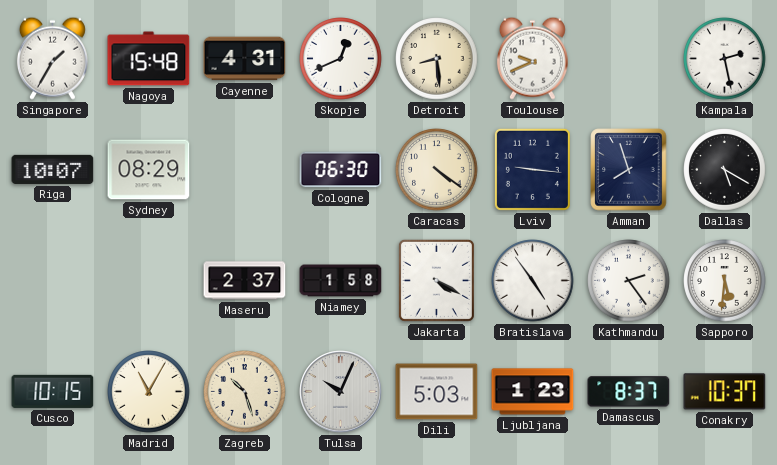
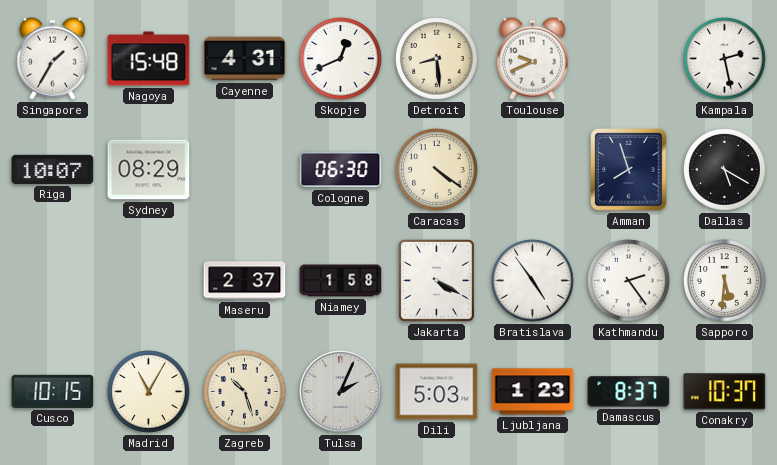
Lviv: 9:16 -> none
Tulsa: 10:04 -> 2:04
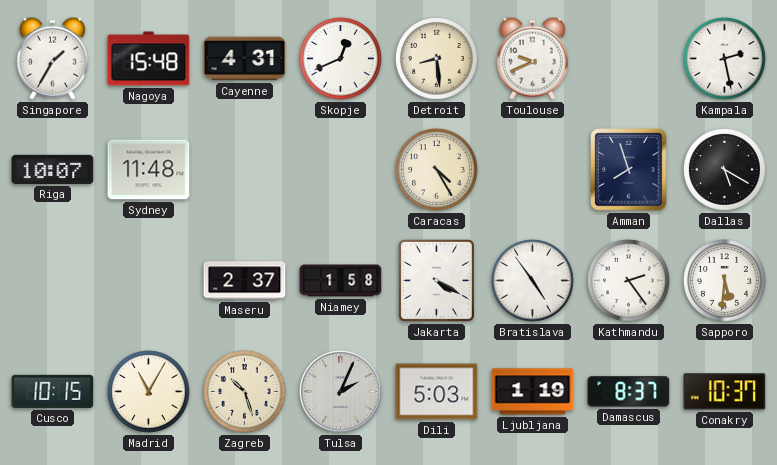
Sydney: 08:29 -> 11:48
Cologne: 06:30 -> none
Caracas: 4:21 -> 4:25
Ljubljana: 1:23 -> 1:19
